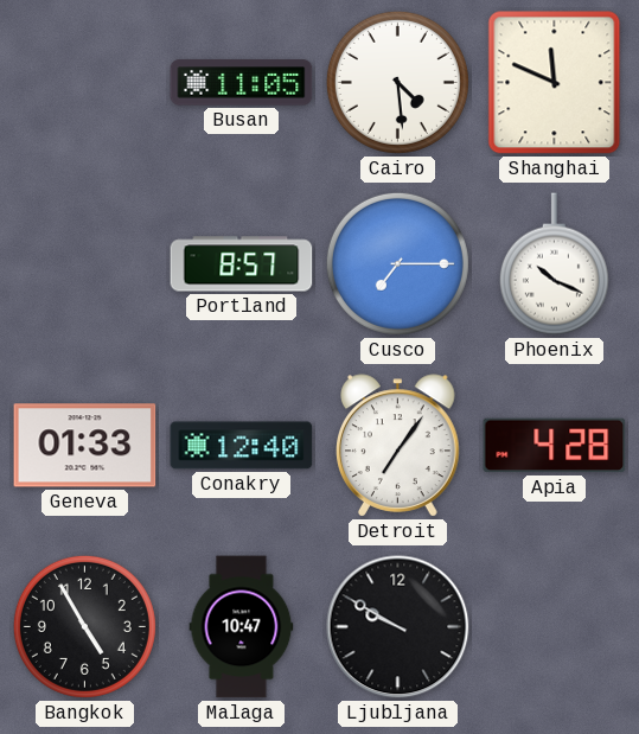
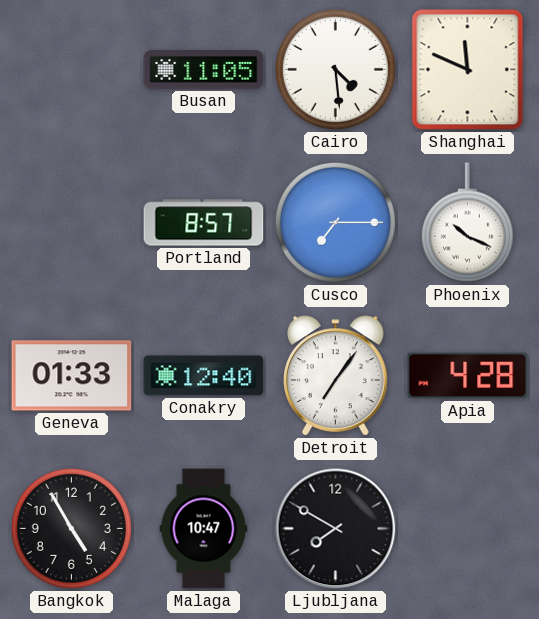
Ljubljana: 9:50 -> 7:50
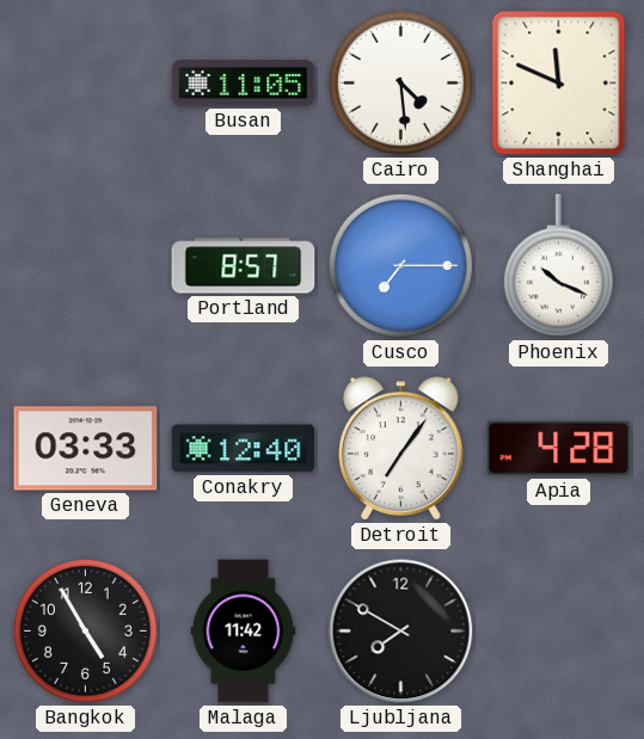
Geneva: 01:33 -> 03:33
Malaga: 10:47 -> 11:42
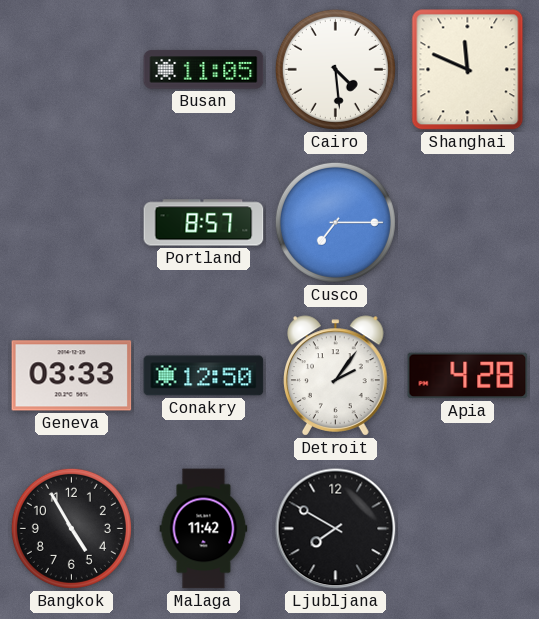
Phoenix: 10:19 -> none
Conakry: 12:40 -> 12:50
Detroit: 7:06 -> 2:06
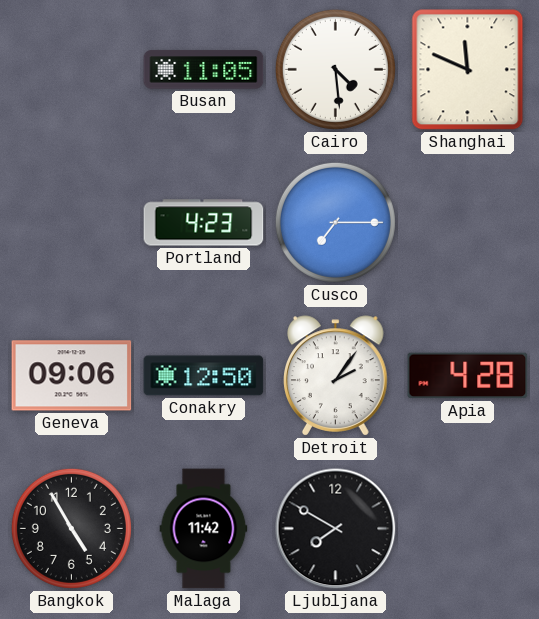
Portland: 8:57 -> 4:23
Geneva: 03:33 -> 09:06
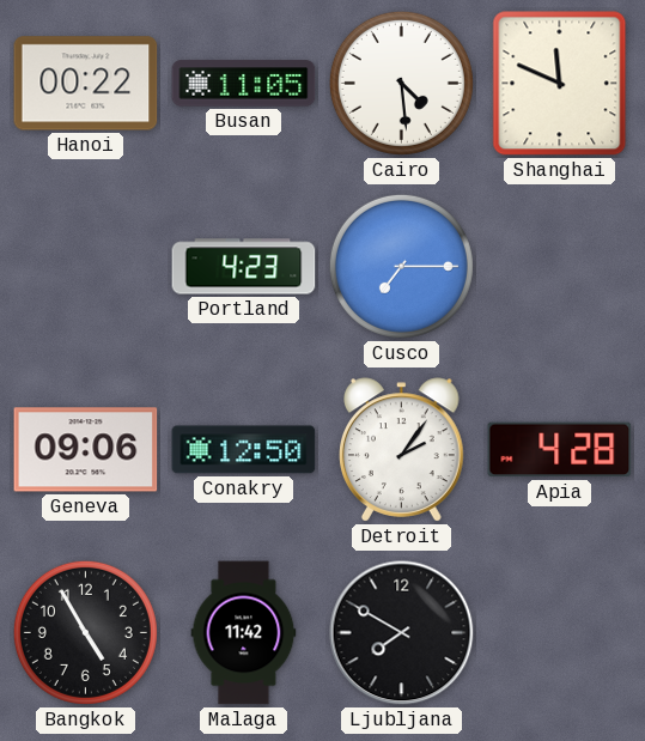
Hanoi: none -> 00:22
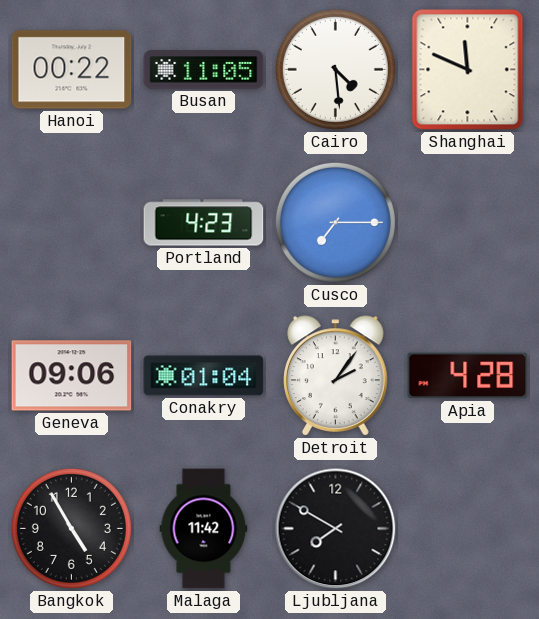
Conakry: 12:50 -> 01:04
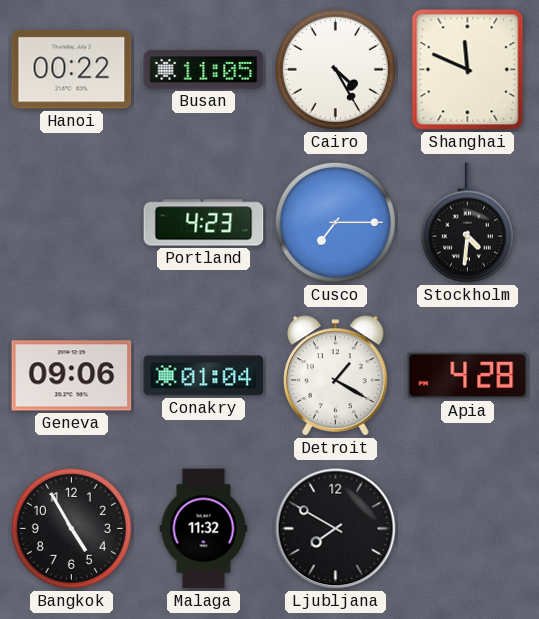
Cairo: 4:29 -> 4:25
Stockholm: none -> 4:31
Detroit: 2:06 -> 1:20
Malaga: 11:42 -> 11:32
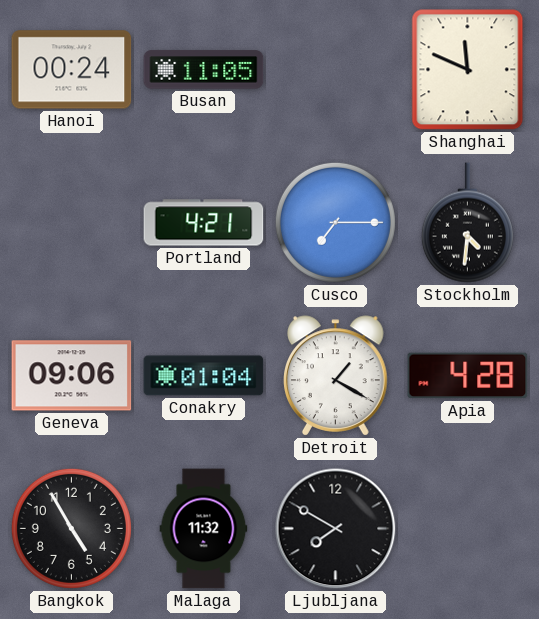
Hanoi: 00:22 -> 00:24
Cairo: 4:25 -> none
Portland: 4:23 -> 4:21
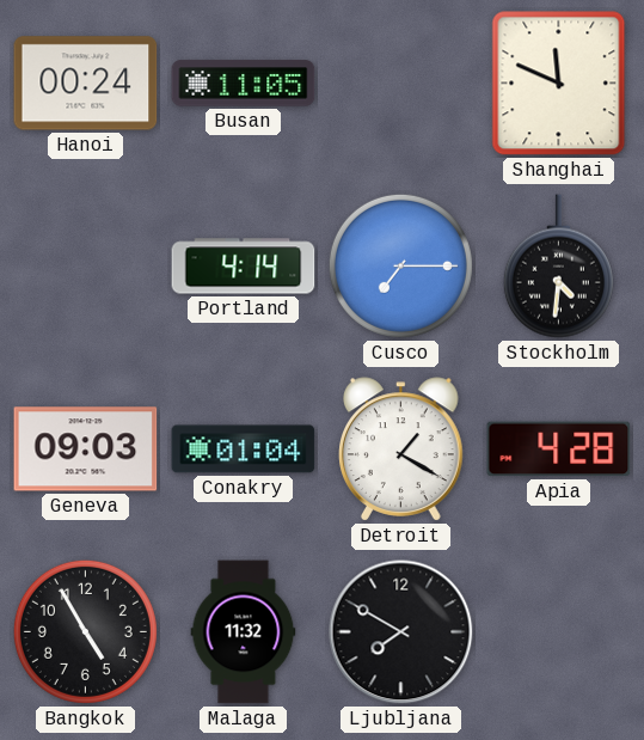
Portland: 4:21 -> 4:14
Geneva: 09:06 -> 09:03
